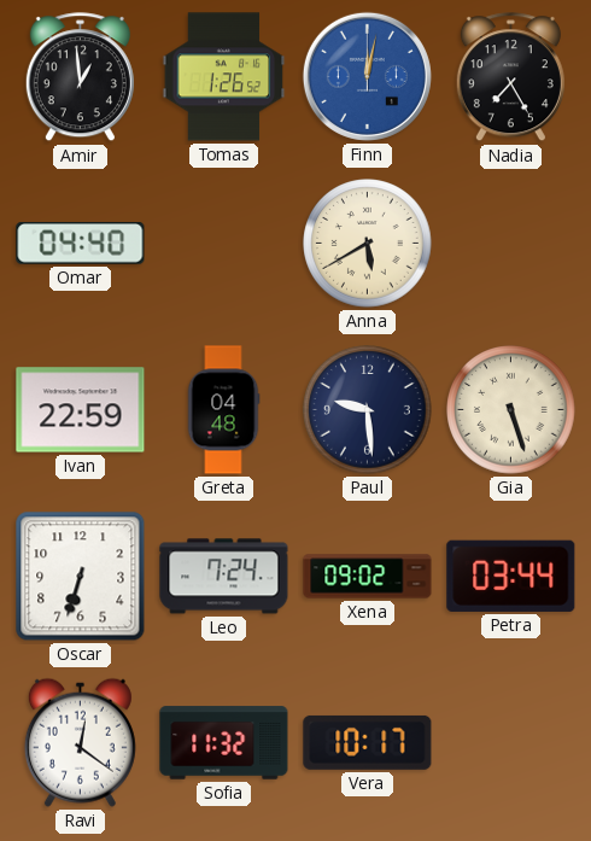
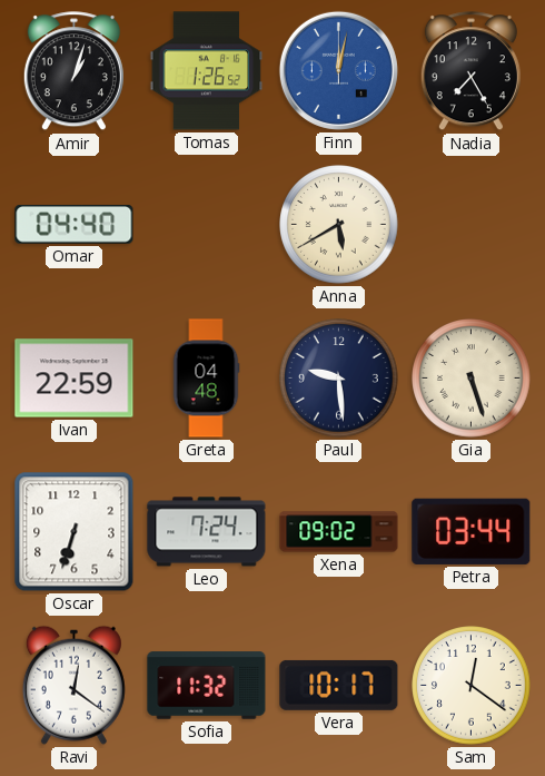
Amir: 12:59 -> 1:03
Sam: none -> 12:21
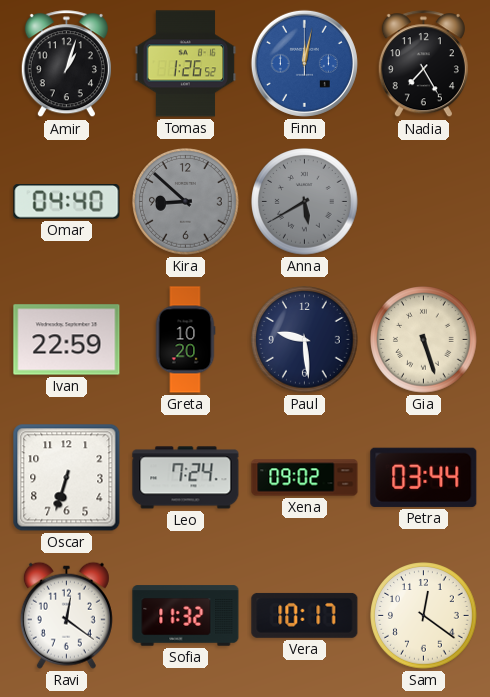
Kira: none -> 8:52
Anna dial: cream -> grey
Greta: 04:48 -> 10:20
